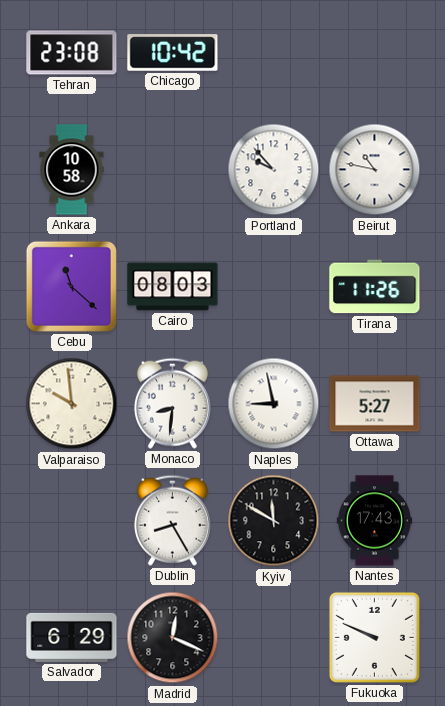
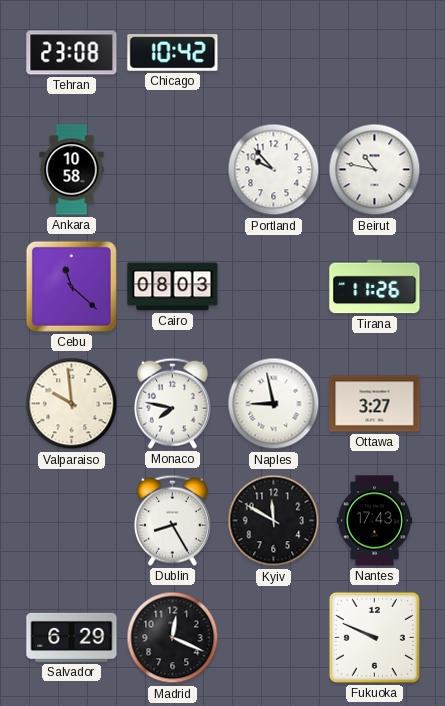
Monaco: 8:31 -> 7:47
Ottawa: 5:27 -> 3:27
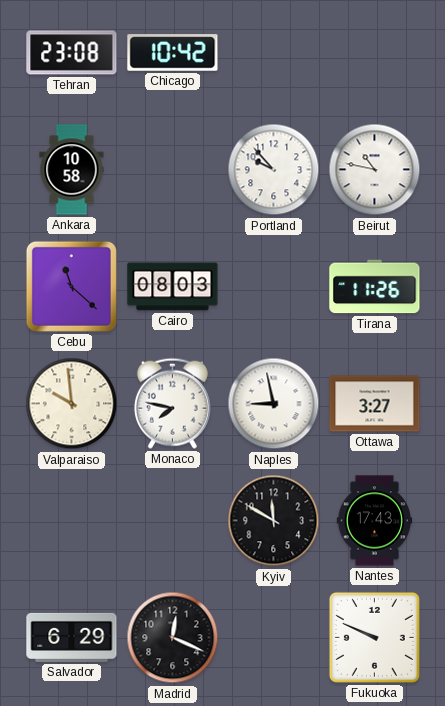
Dublin: 8:25 -> none
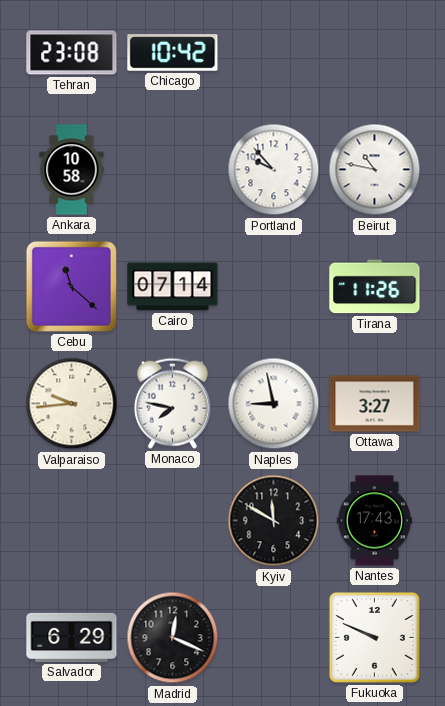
Cairo: 08:03 -> 07:14
Valparaiso: 9:59 -> 9:44
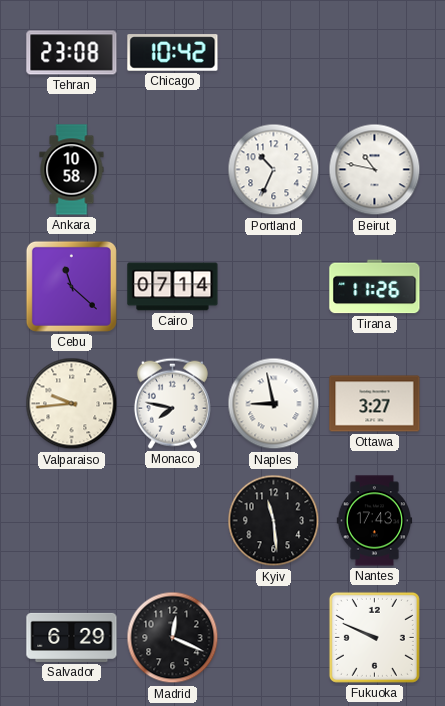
Portland: 9:53 -> 10:34
Kyiv: 11:50 -> 11:29
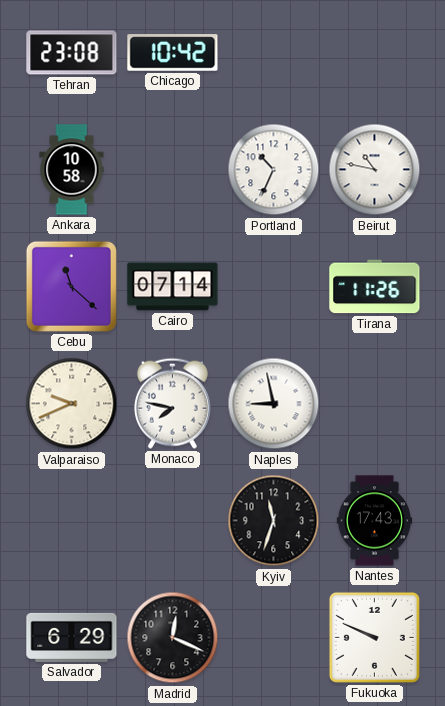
Valparaiso: 9:44 -> 9:41
Ottawa: 3:27 -> none
Kyiv: 11:29 -> 11:33
